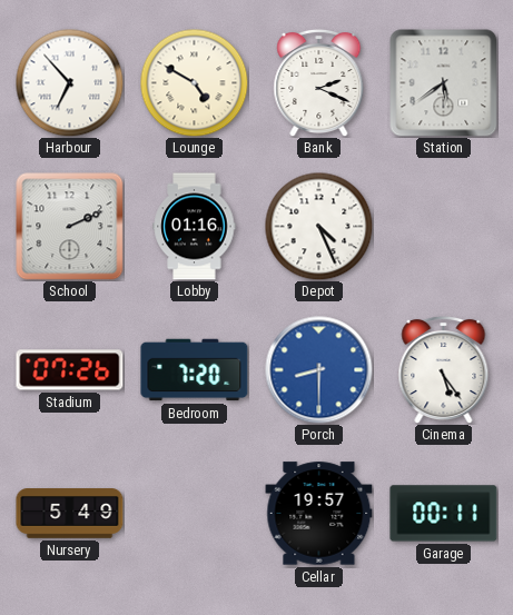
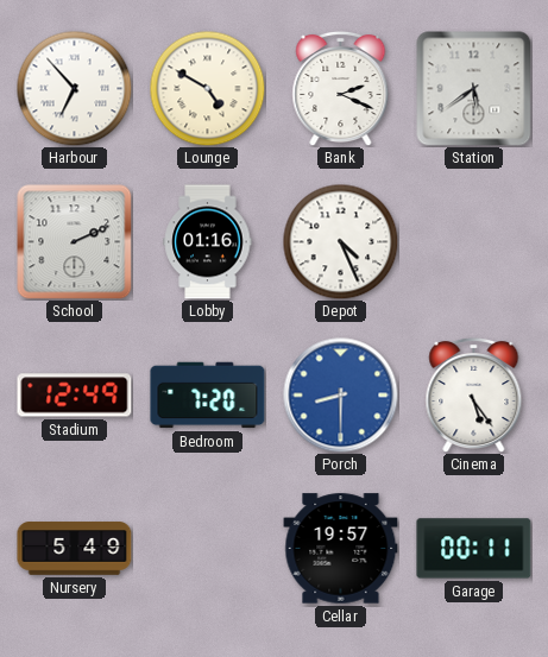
Stadium: 07:26 -> 12:49
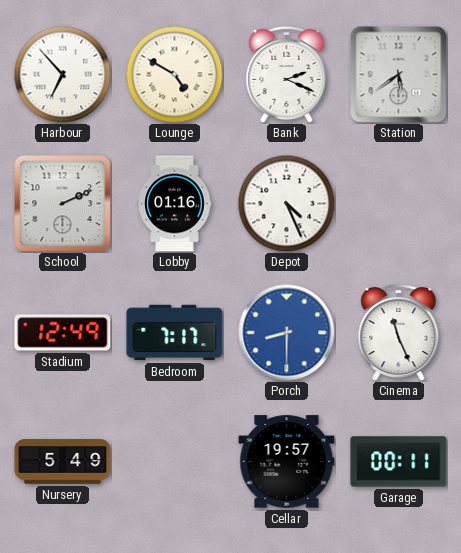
Bedroom: 7:20 -> 7:17
Cinema: 5:24 -> 11:26
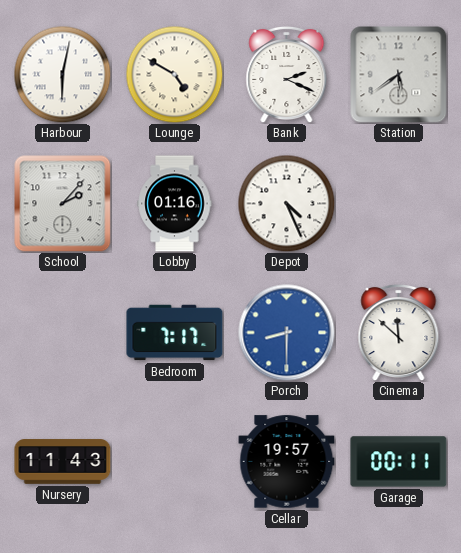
Harbour: 6:53 -> 6:02
School: 2:11 -> 2:07
Stadium: 12:49 -> none
Cinema: 11:26 -> 11:52
Nursery: 5:49 -> 11:43
